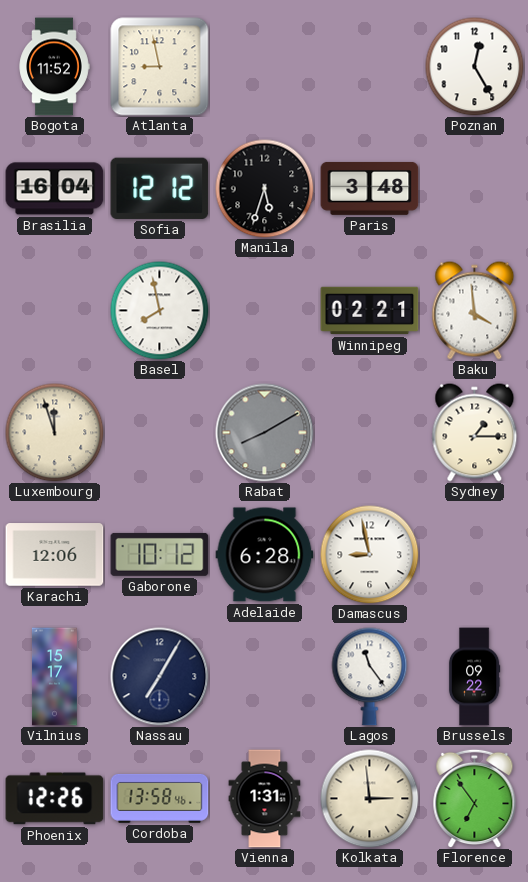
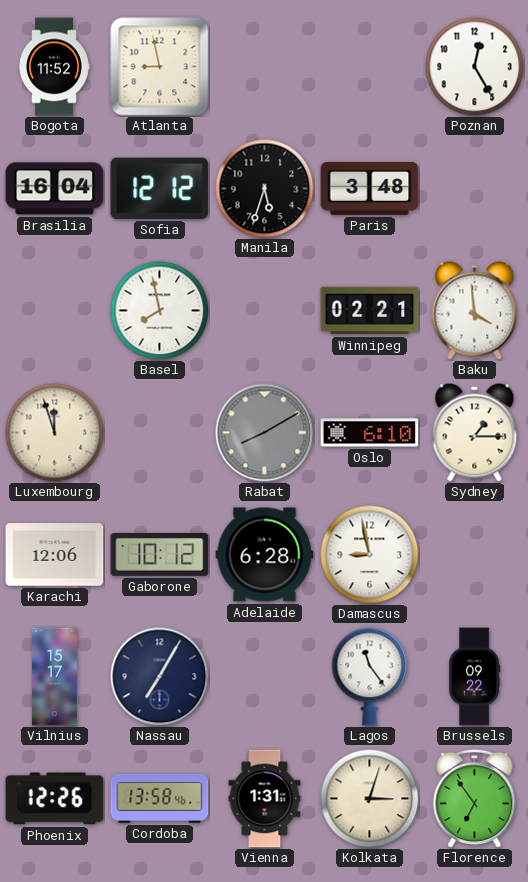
Oslo: none -> 6:10
Kolkata: 2:59 -> 3:03
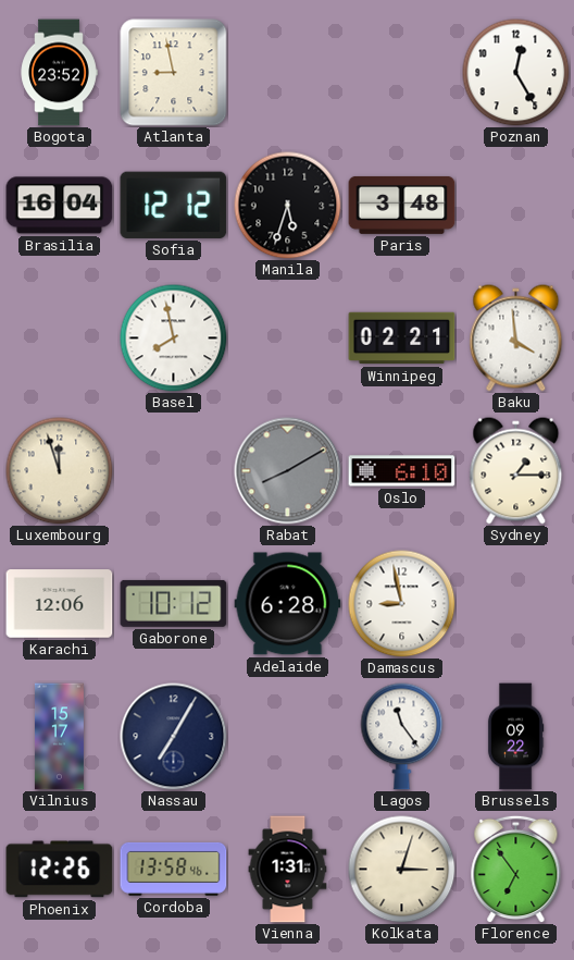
Bogota: 11:52 -> 23:52
